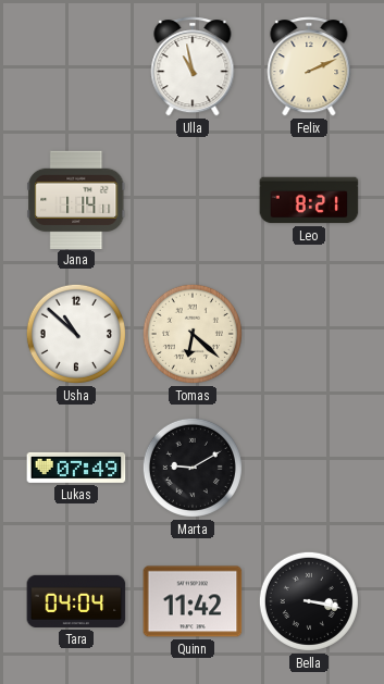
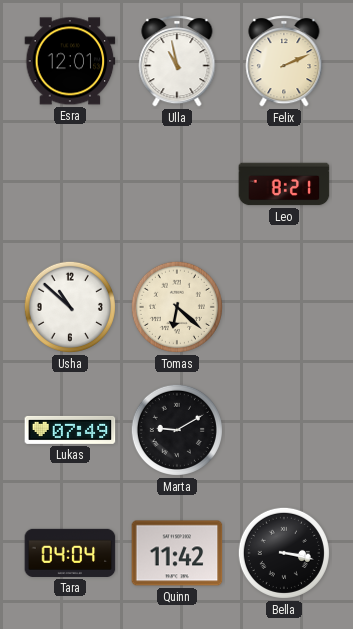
Esra: none -> 12:01
Jana: 1:14 -> none
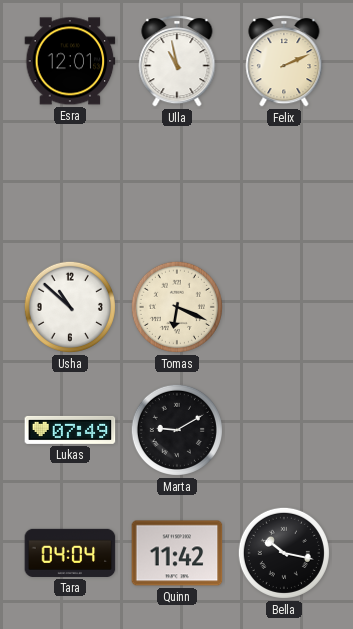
Leo: 8:21 -> none
Tomas: 6:22 -> 6:19
Bella: 3:17 -> 10:17
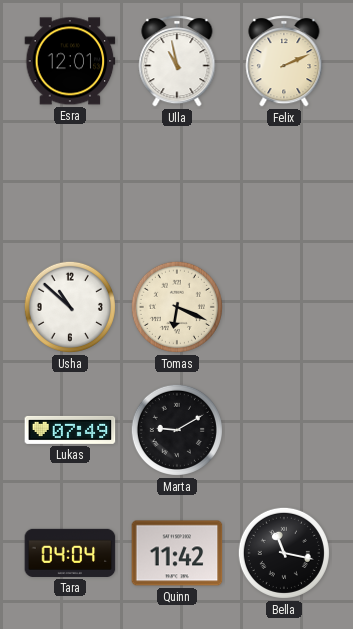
Bella: 10:17 -> 11:17
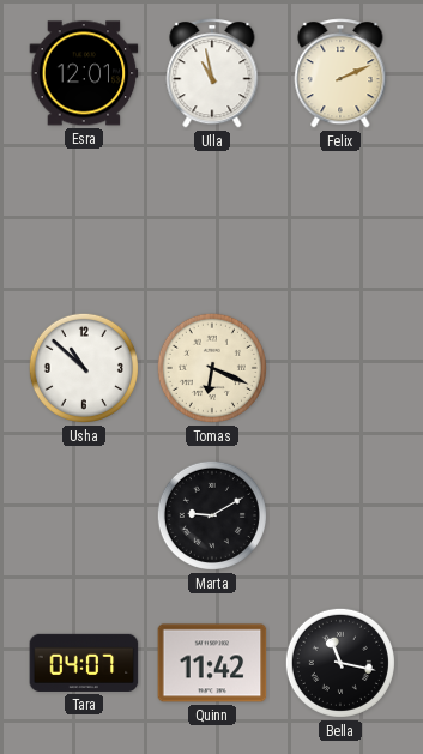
Lukas: 07:49 -> none
Tara: 04:04 -> 04:07
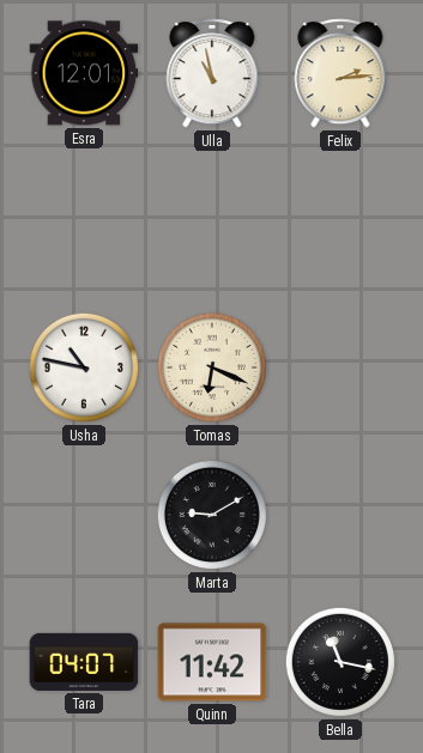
Felix: 2:11 -> 2:14
Usha: 10:52 -> 10:47
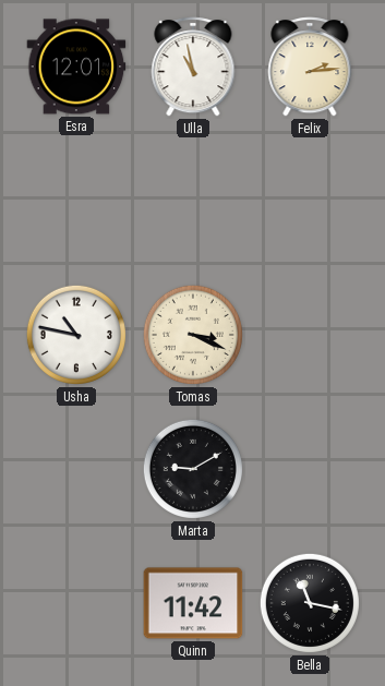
Tomas: 6:19 -> 3:19
Tara: 04:07 -> none
